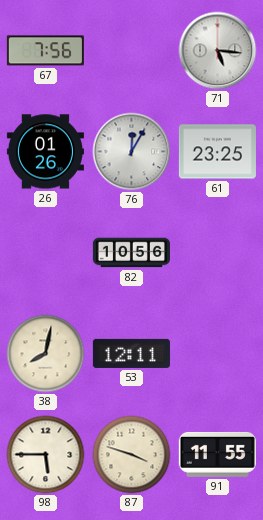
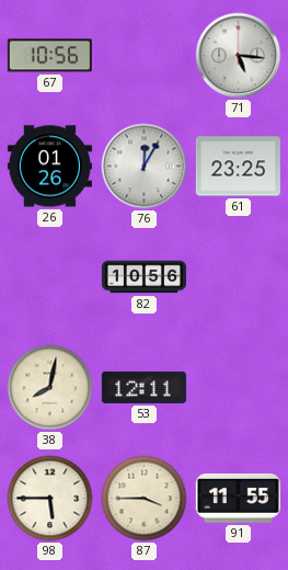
67: 7:56 -> 10:56
87: 3:48 -> 3:45
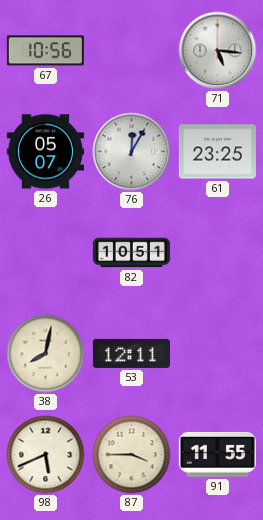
26: 01:26 -> 05:07
82: 10:56 -> 10:51
98: 5:45 -> 5:41
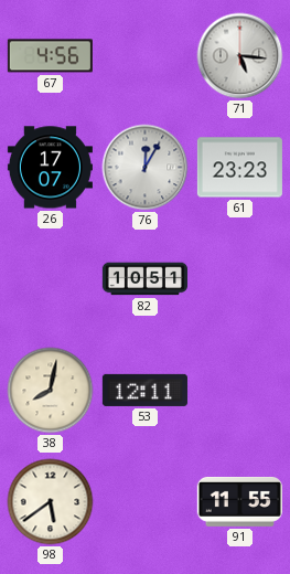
67: 10:56 -> 4:56
26: 05:07 -> 17:07
61: 23:25 -> 23:23
98: 5:41 -> 5:39
87: 3:45 -> none
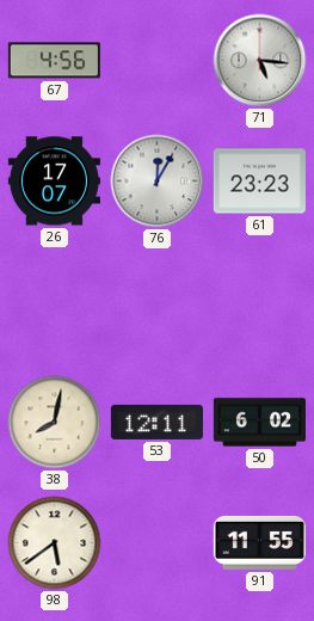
82: 10:51 -> none
50: none -> 6:02
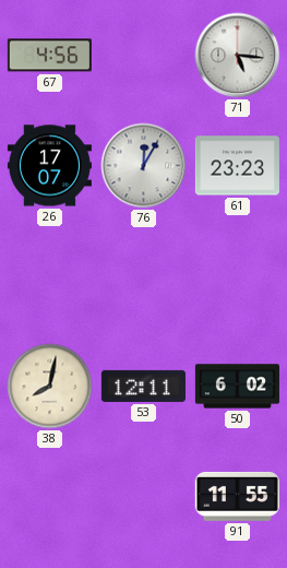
98: 5:39 -> none
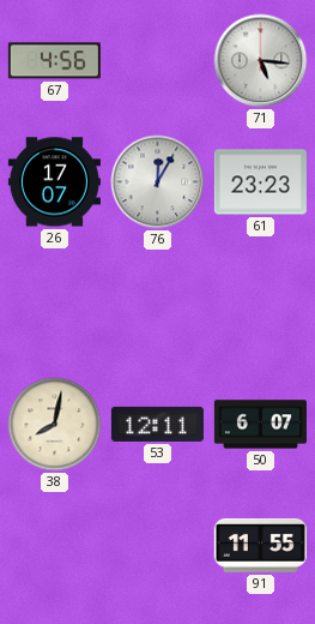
50: 6:02 -> 6:07
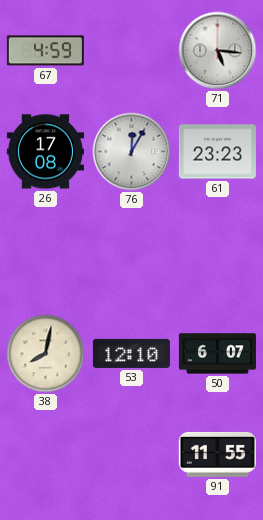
67: 4:56 -> 4:59
26: 17:07 -> 17:08
53: 12:11 -> 12:10
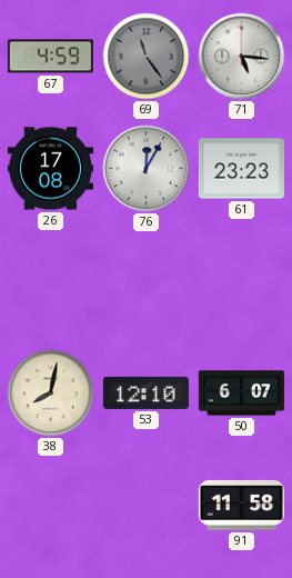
69: none -> 11:24
91: 11:55 -> 11:58
